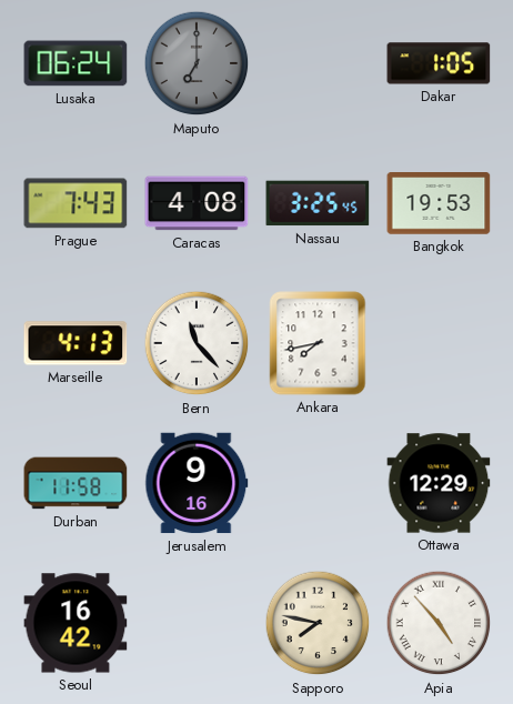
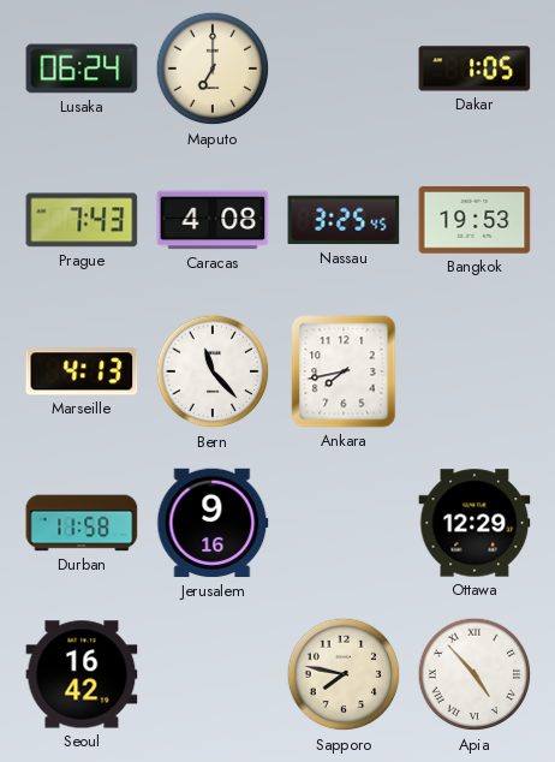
Maputo dial: grey -> cream
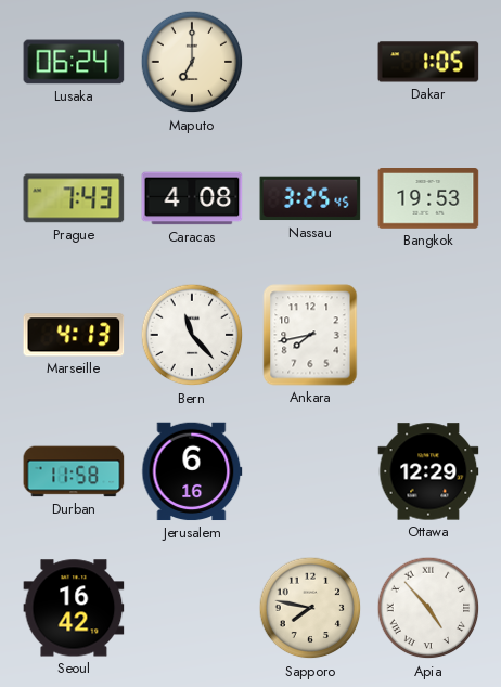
Jerusalem: 9:16 -> 6:16
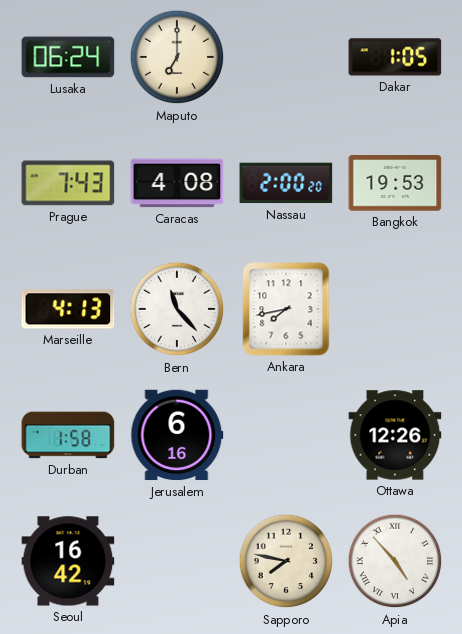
Nassau: 3:25 -> 2:00
Durban: 11:58 -> 1:58
Ottawa: 12:29 -> 12:26
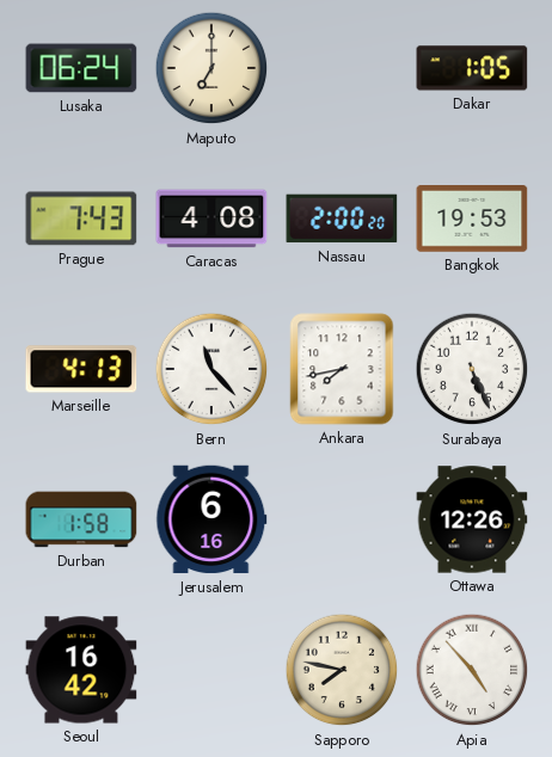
Surabaya: none -> 5:26
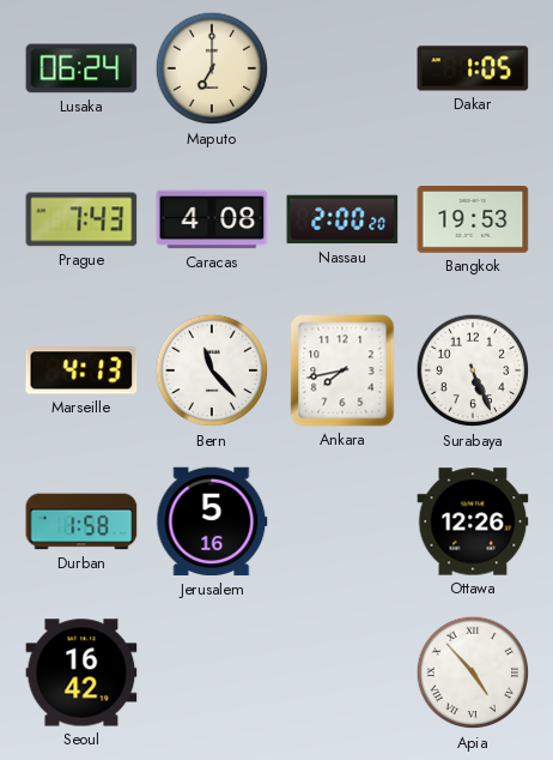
Jerusalem: 6:16 -> 5:16
Sapporo: 7:47 -> none
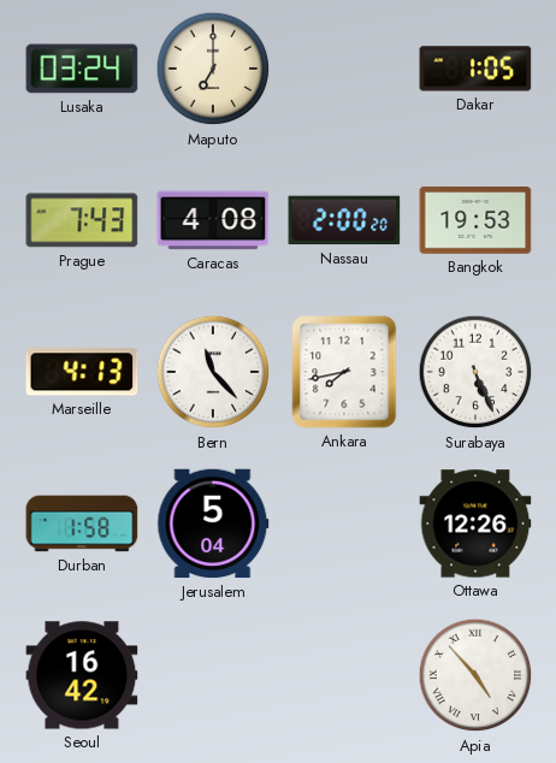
Lusaka: 06:24 -> 03:24
Jerusalem: 5:16 -> 5:04
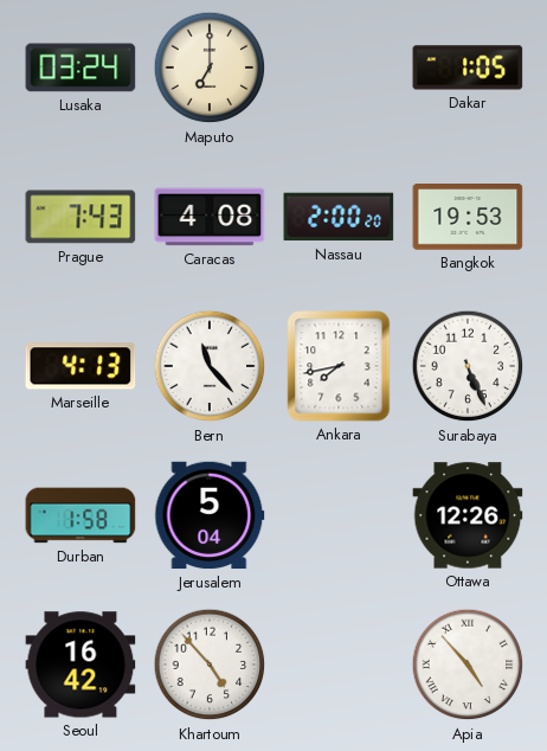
Khartoum: none -> 4:53
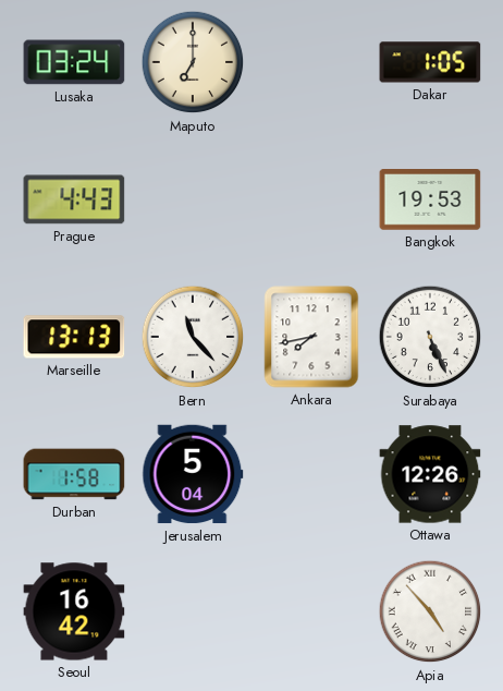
Prague: 7:43 -> 4:43
Caracas: 4:08 -> none
Nassau: 2:00 -> none
Marseille: 4:13 -> 13:13
Khartoum: 4:53 -> none
